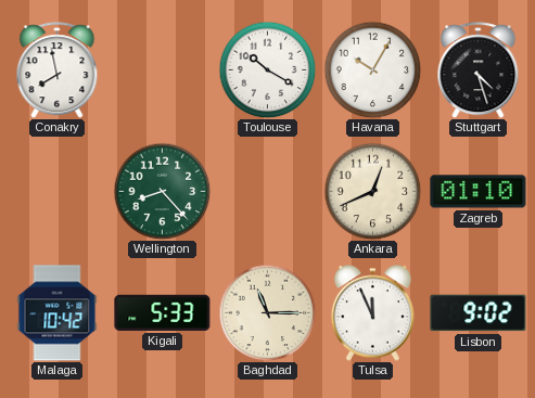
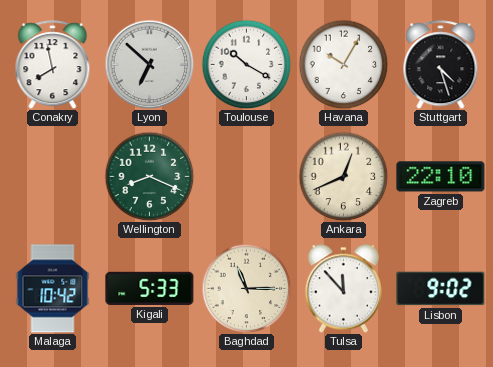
Lyon: none -> 6:52
Wellington: 8:23 -> 8:19
Zagreb: 01:10 -> 22:10
Tulsa: 11:56 -> 11:53
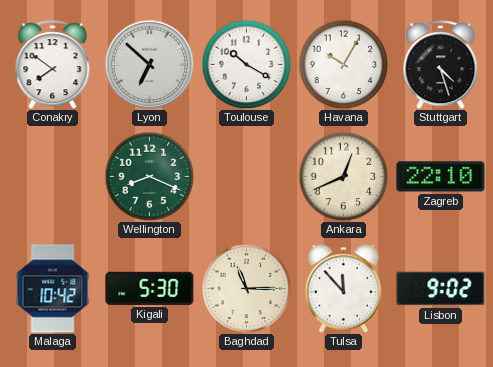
Conakry: 7:58 -> 7:51
Kigali: 5:33 -> 5:30
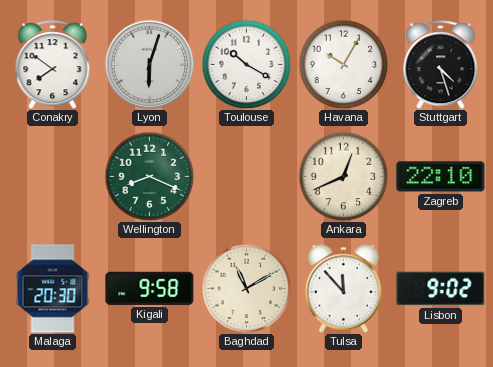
Lyon: 6:52 -> 6:03
Malaga: 10:42 -> 20:30
Kigali: 5:30 -> 9:58
Baghdad: 11:15 -> 11:10
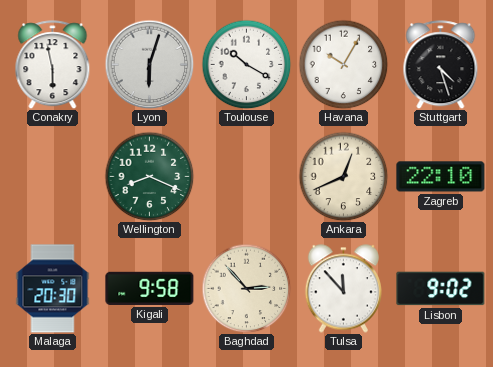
Conakry: 7:51 -> 5:58
Baghdad: 11:10 -> 2:53
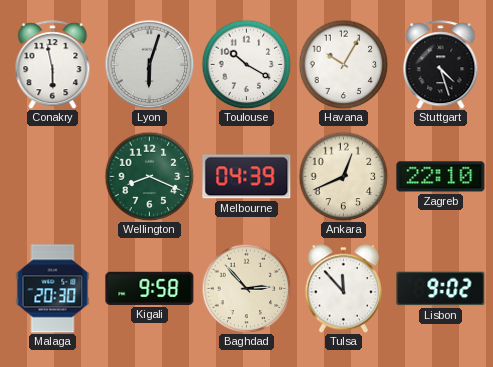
Melbourne: none -> 04:39
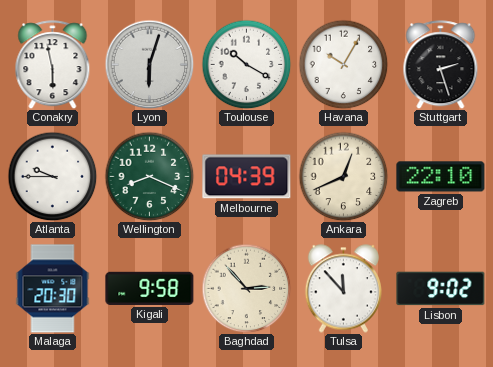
Stuttgart: 4:27 -> 2:27
Atlanta: none -> 9:45
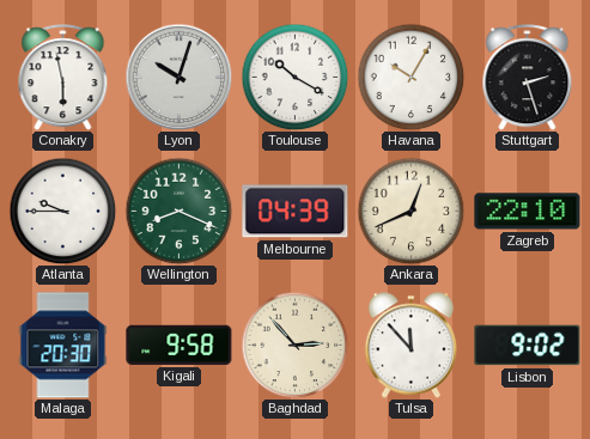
Lyon: 6:03 -> 10:03
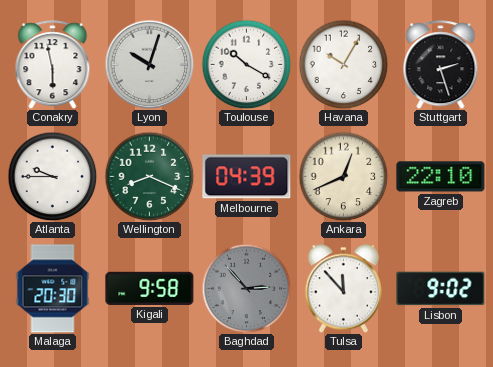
Baghdad dial: cream -> grey
